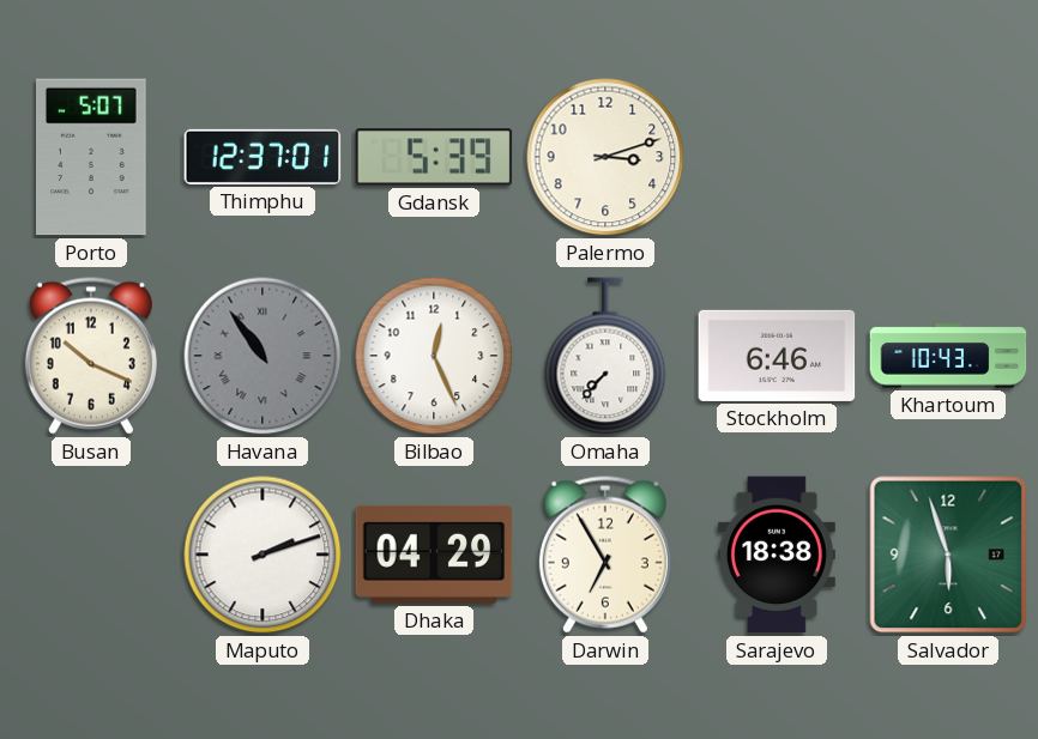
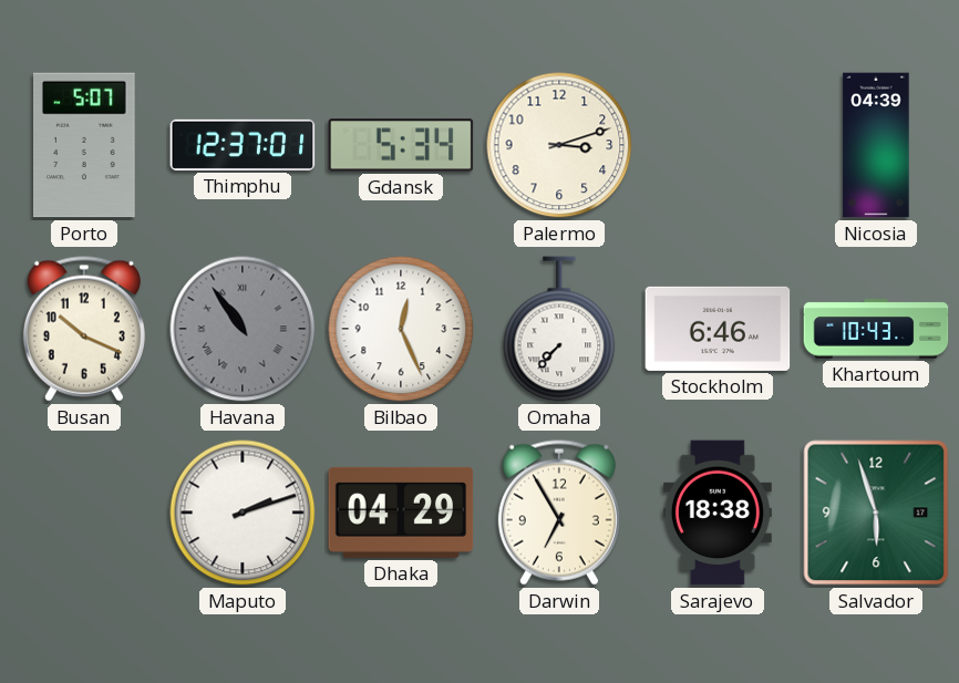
Gdansk: 5:39 -> 5:34
Nicosia: none -> 04:39
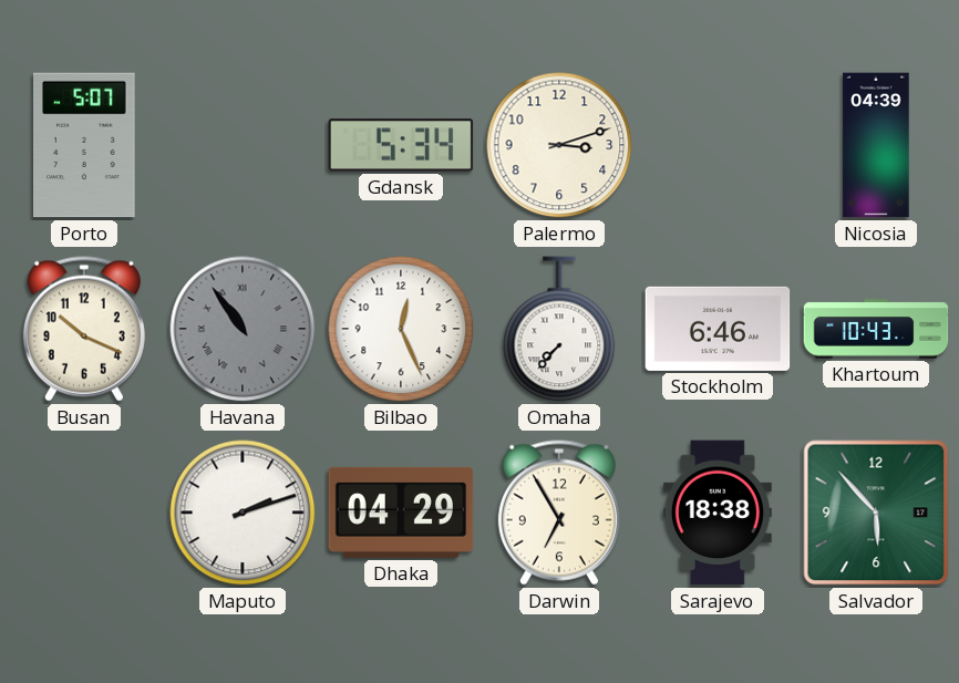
Thimphu: 12:37 -> none
Salvador: 5:57 -> 5:53
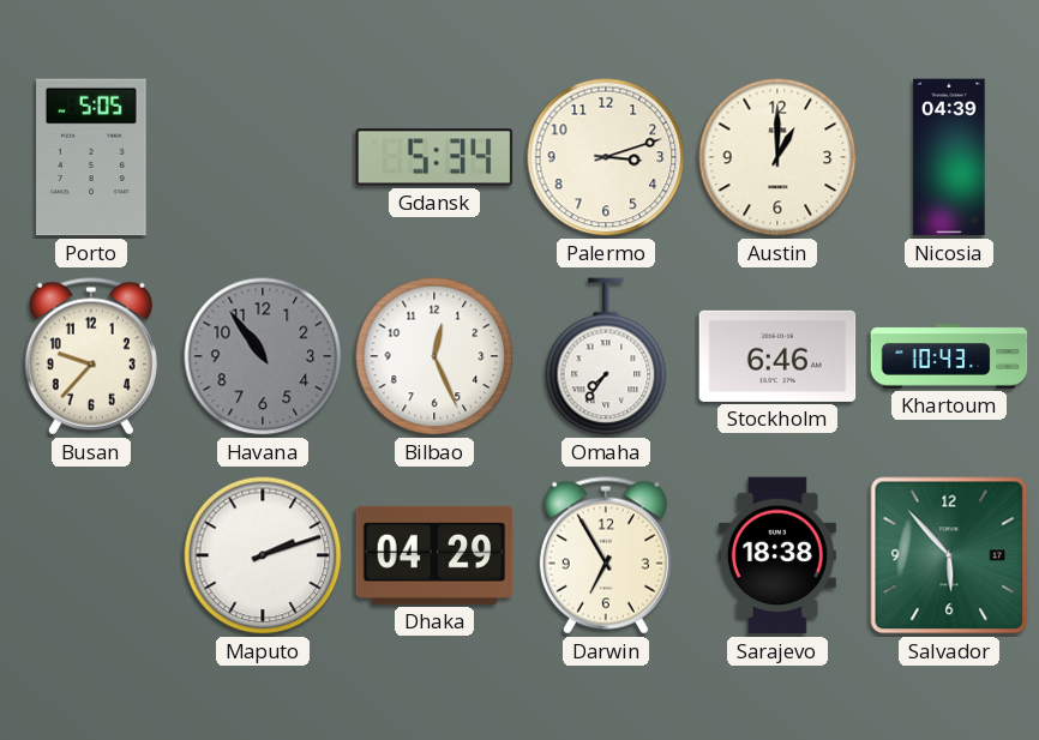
Porto: 5:07 -> 5:05
Austin: none -> 1:00
Busan: 10:19 -> 9:37
Havana numerals: Roman -> Arabic
Omaha: 7:37 -> 7:36
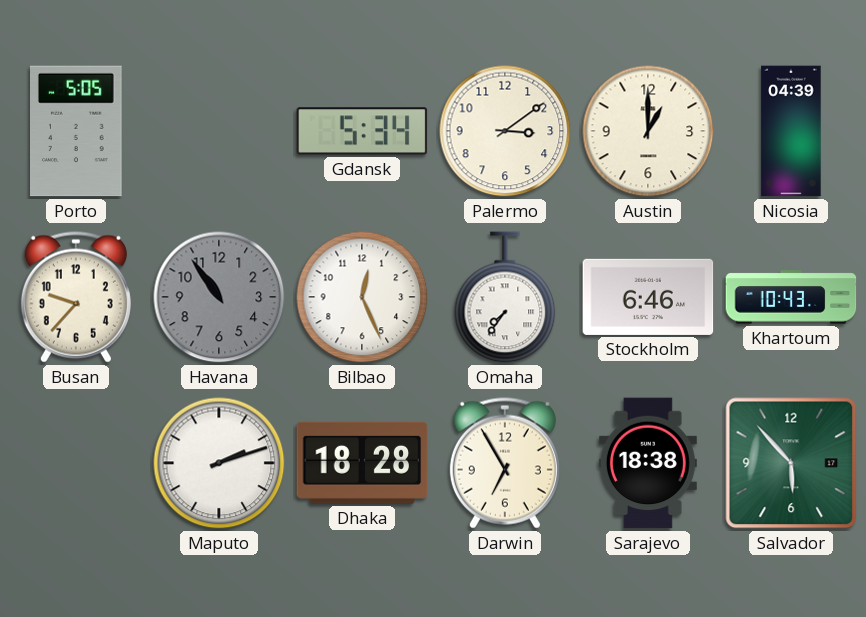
Palermo: 3:12 -> 3:09
Dhaka: 04:29 -> 18:28
